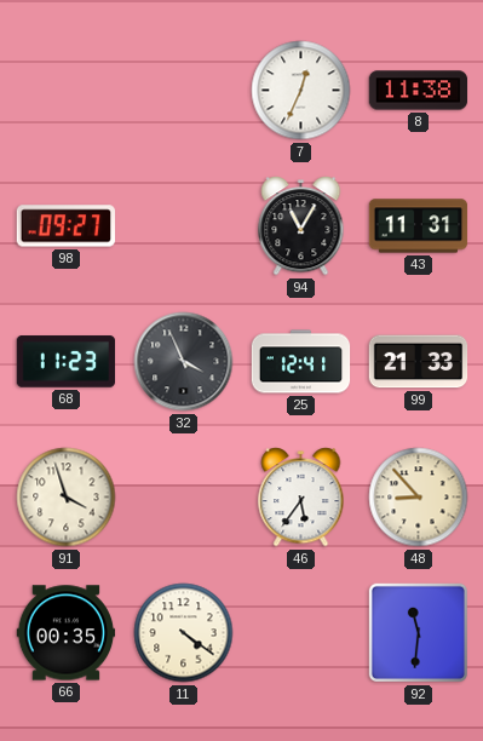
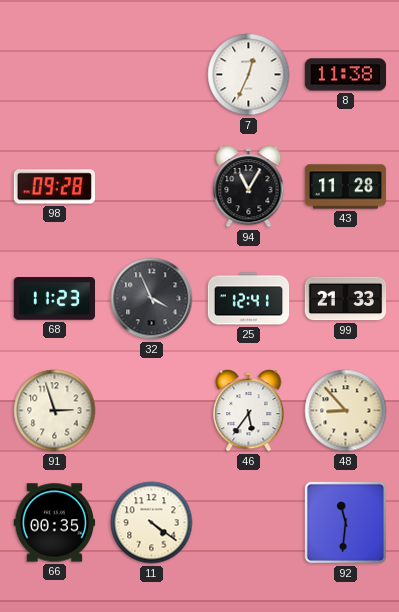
98: 09:27 -> 09:28
43: 11:31 -> 11:28
91: 3:57 -> 2:57
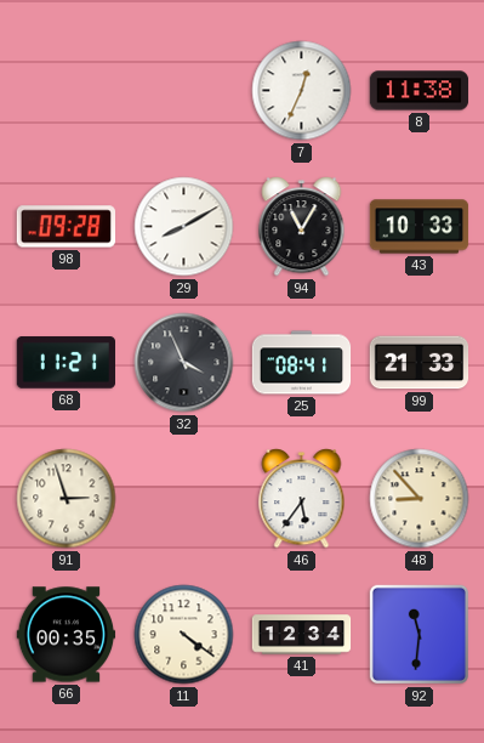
29: none -> 8:10
43: 11:28 -> 10:33
68: 11:23 -> 11:21
25: 12:41 -> 08:41
41: none -> 12:34
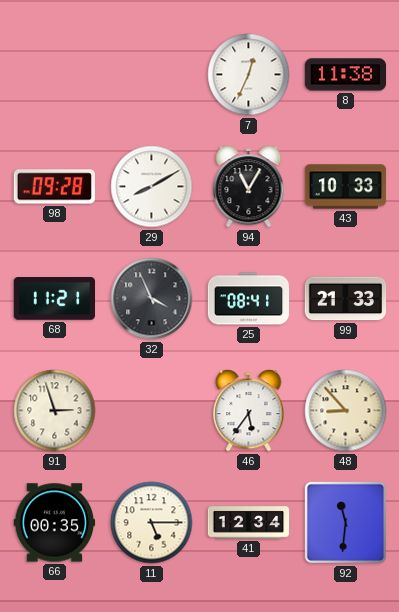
11: 4:21 -> 5:15
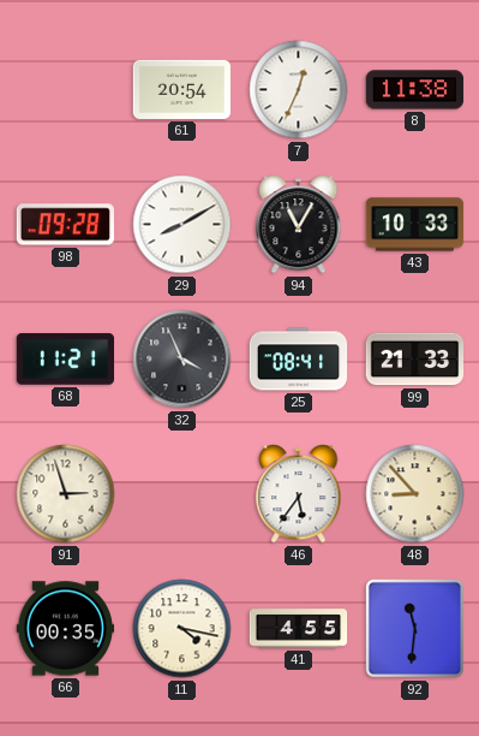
61: none -> 20:54
11: 5:15 -> 4:17
41: 12:34 -> 4:55
